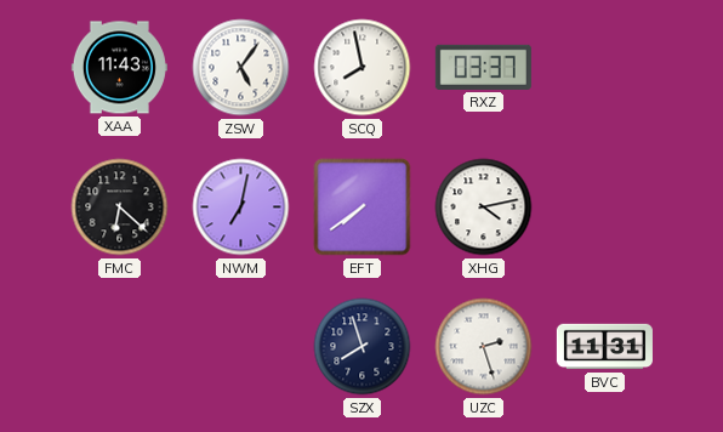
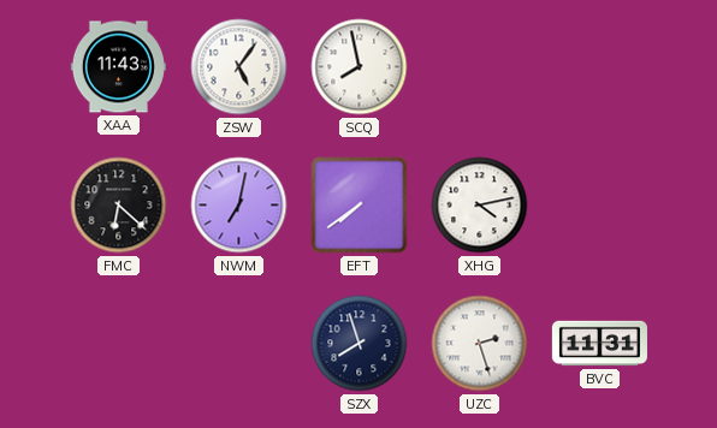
RXZ: 03:37 -> none
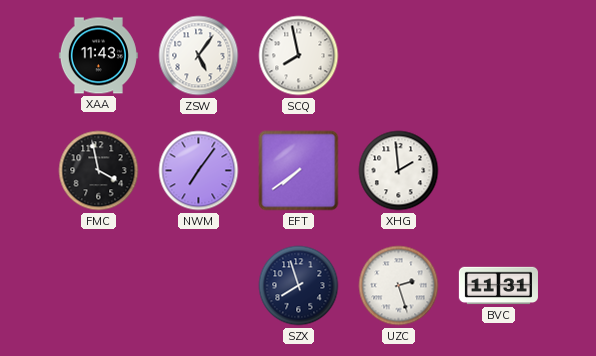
FMC: 6:22 -> 3:58
NWM: 7:02 -> 7:06
XHG: 4:13 -> 1:59
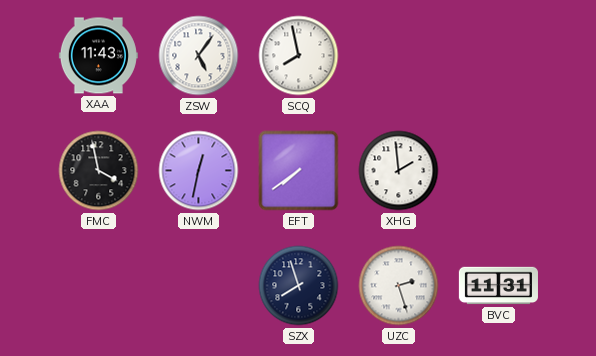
NWM: 7:06 -> 12:32
